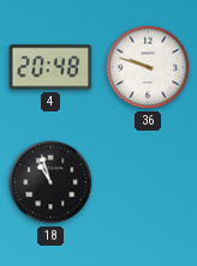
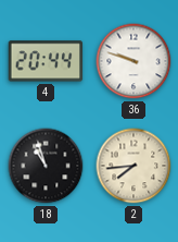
4: 20:48 -> 20:44
2: none -> 7:44
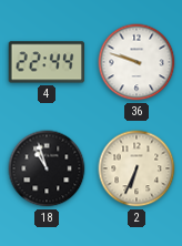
4: 20:44 -> 22:44
2: 7:44 -> 6:34
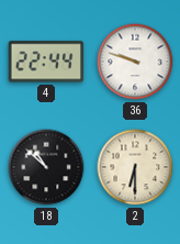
18: 10:57 -> 10:52
2: 6:34 -> 6:30
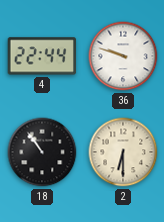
18: 10:52 -> 10:54
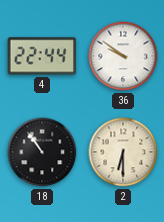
36: 9:48 -> 9:51
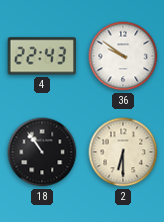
4: 22:44 -> 22:43
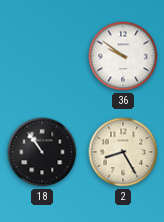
4: 22:43 -> none
2: 6:30 -> 8:25
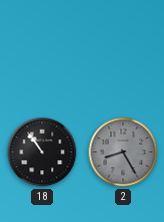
36: 9:51 -> none
2 dial: cream -> grey
